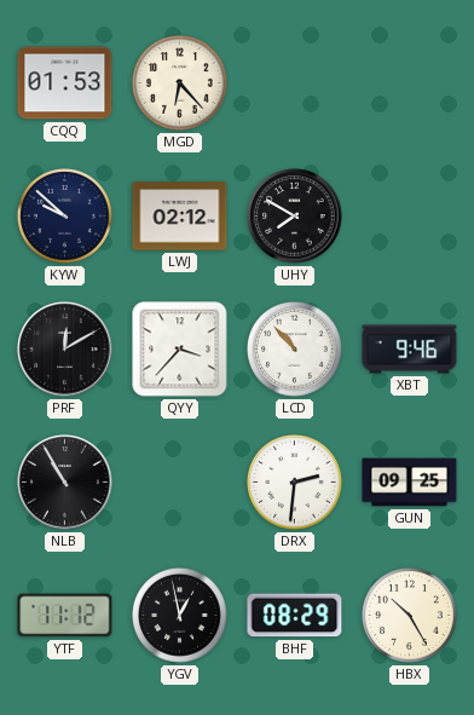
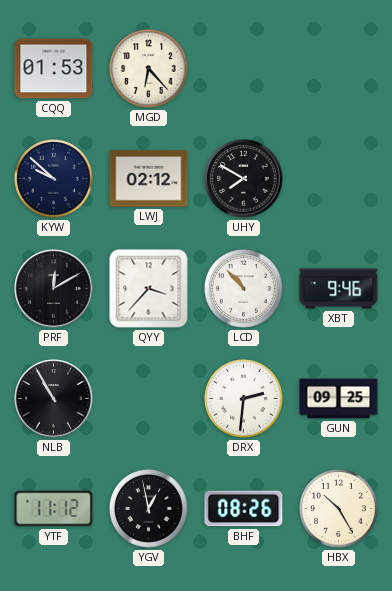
BHF: 08:29 -> 08:26
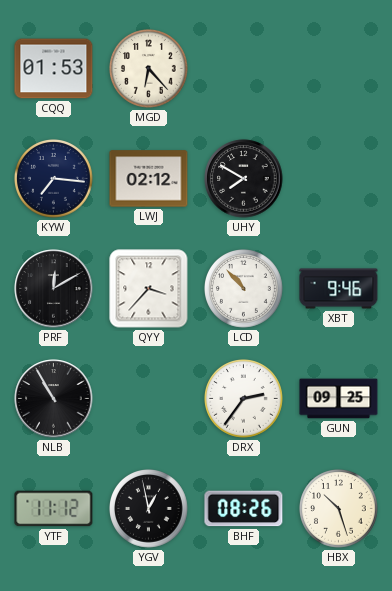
KYW: 9:52 -> 7:16
DRX: 2:31 -> 2:36
HBX: 10:25 -> 10:27
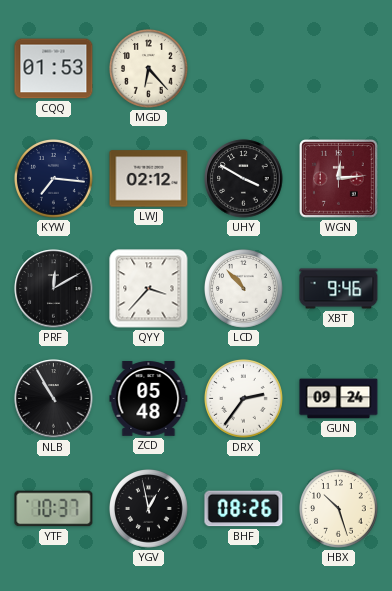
UHY: 7:50 -> 3:50
WGN: none -> 12:14
ZCD: none -> 05:48
GUN: 09:25 -> 09:24
YTF: 11:12 -> 10:37
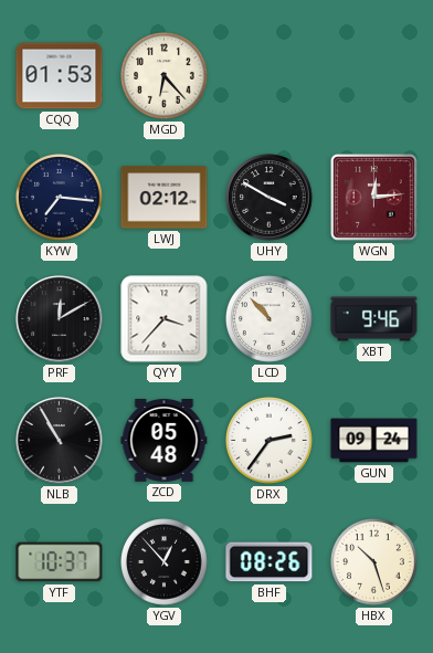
YGV: 12:58 -> 12:53
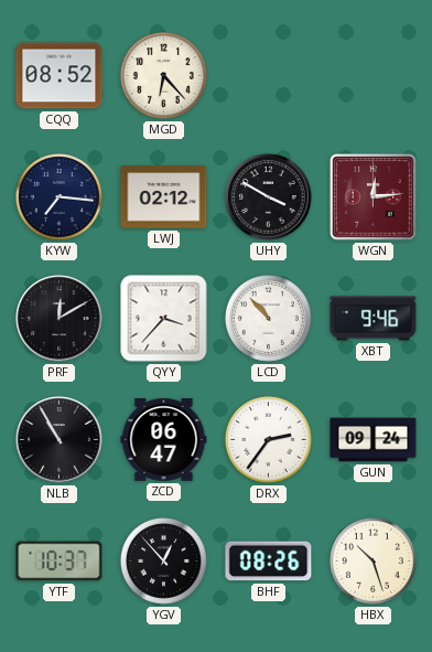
CQQ: 01:53 -> 08:52
ZCD: 05:48 -> 06:47
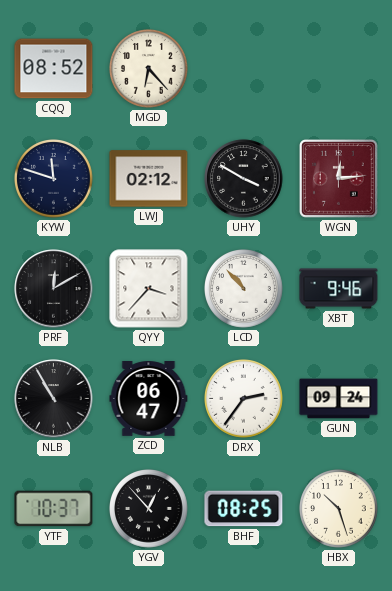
KYW: 7:16 -> 11:48
BHF: 08:26 -> 08:25
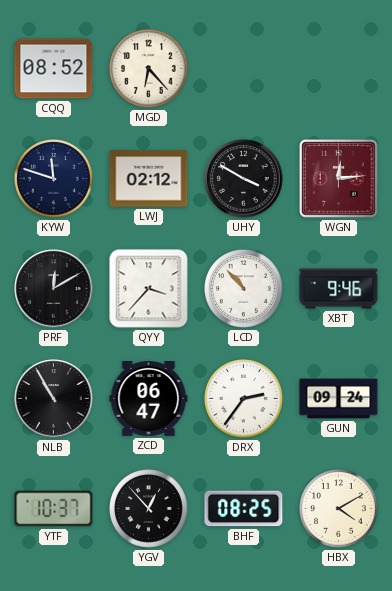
HBX: 10:27 -> 4:10
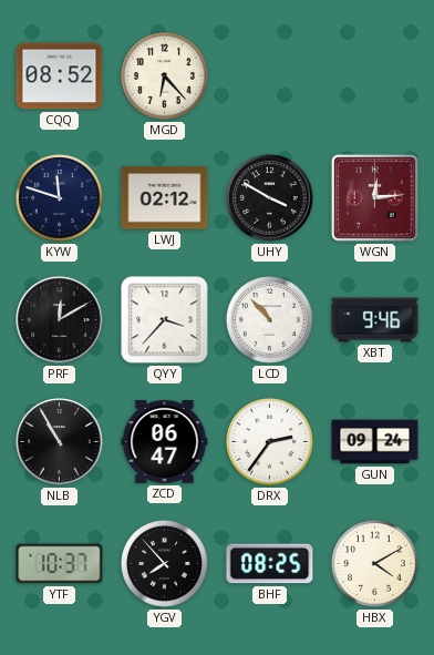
YGV: 12:53 -> 7:53
